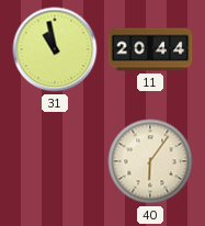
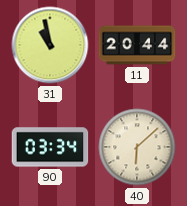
90: none -> 03:34
40: 6:06 -> 6:08
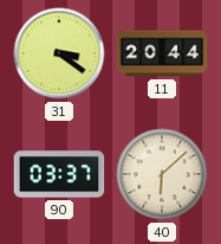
31: 10:58 -> 3:21
90: 03:34 -> 03:37
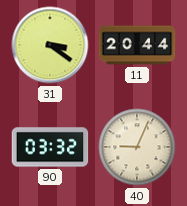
90: 03:37 -> 03:32
40: 6:08 -> 9:04
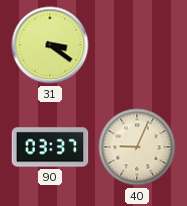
11: 20:44 -> none
90: 03:32 -> 03:37
